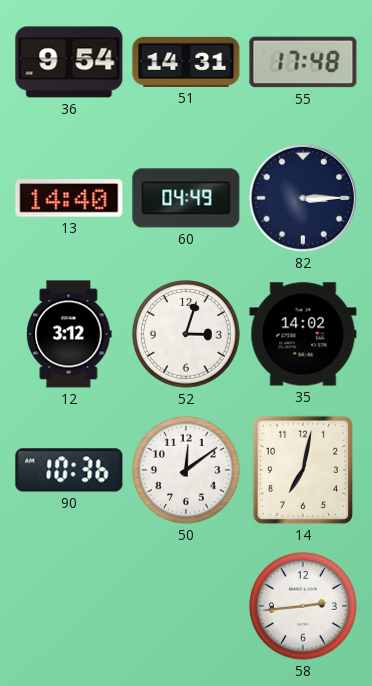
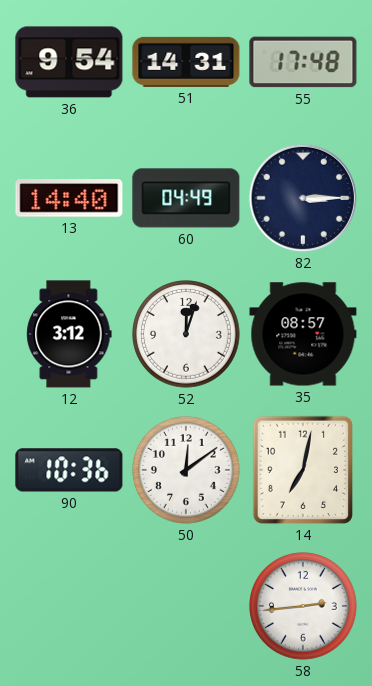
52: 3:03 -> 12:03
35: 14:02 -> 08:57
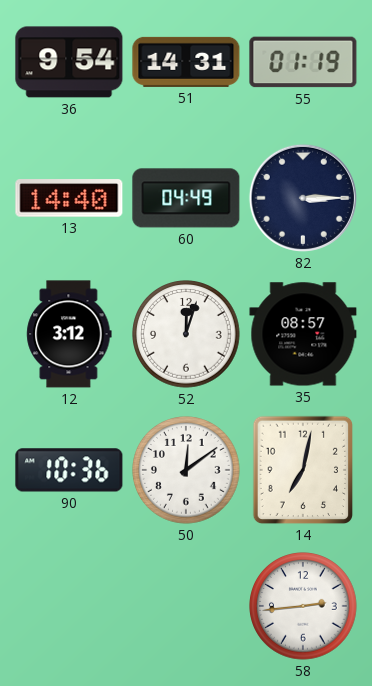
55: 17:48 -> 01:19
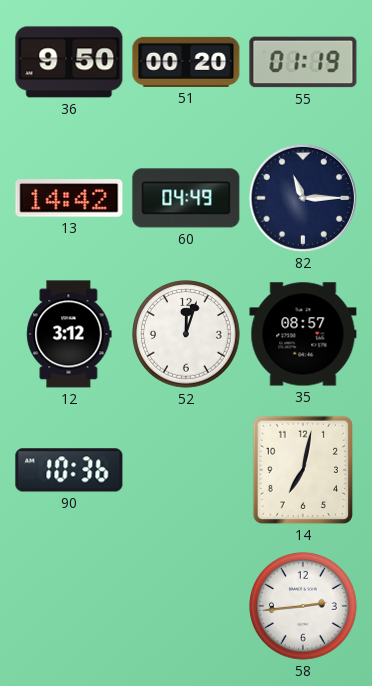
36: 9:54 -> 9:50
51: 14:31 -> 00:20
13: 14:40 -> 14:42
82: 3:15 -> 11:15
50: 12:09 -> none
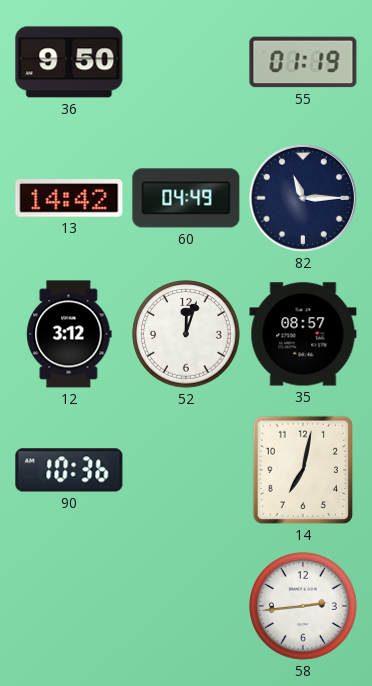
51: 00:20 -> none
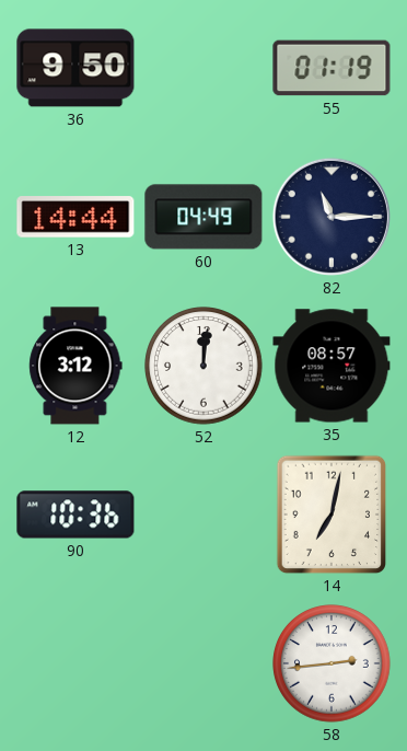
13: 14:42 -> 14:44
52: 12:03 -> 12:01
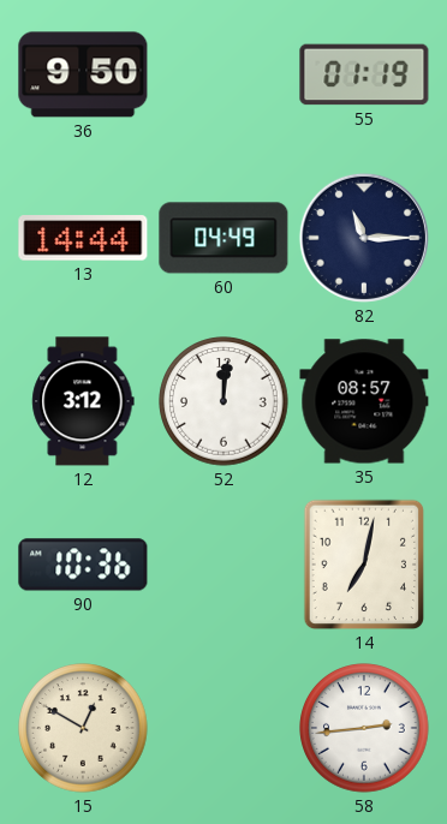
15: none -> 12:50
